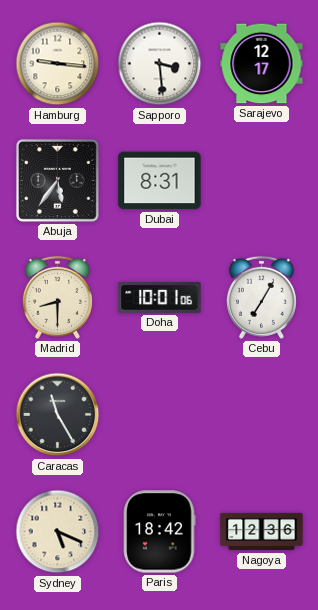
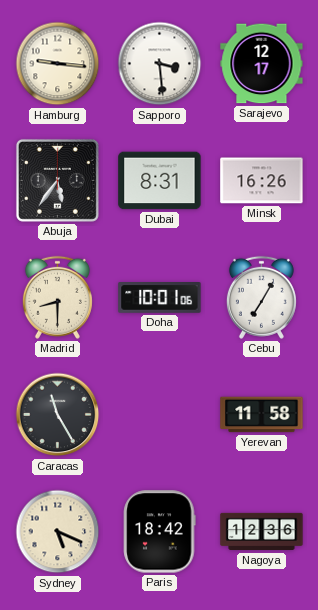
Minsk: none -> 16:26
Yerevan: none -> 11:58
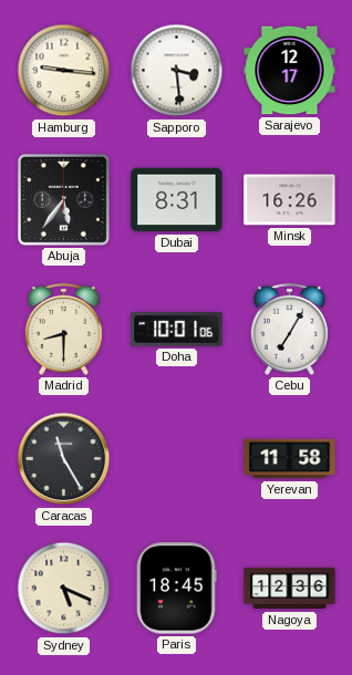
Paris: 18:42 -> 18:45
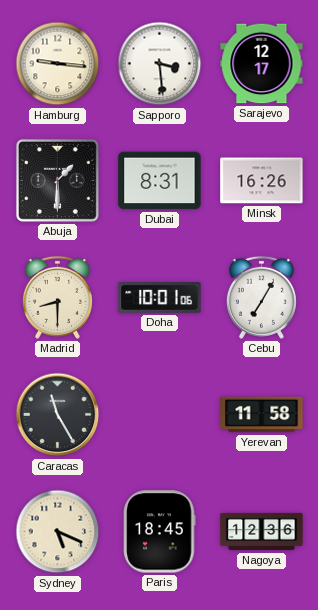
Abuja: 5:36 -> 1:30
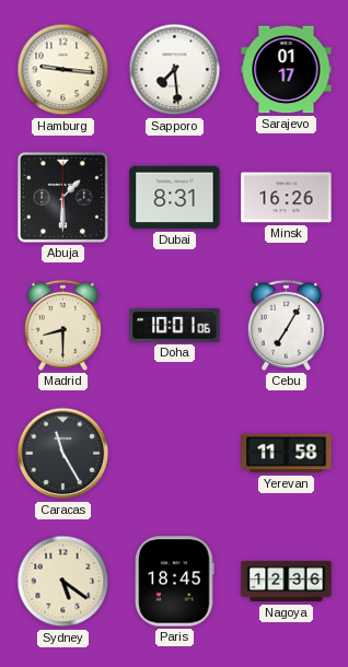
Sapporo: 3:29 -> 7:29
Sarajevo: 12:17 -> 01:17
Sydney: 5:19 -> 5:21
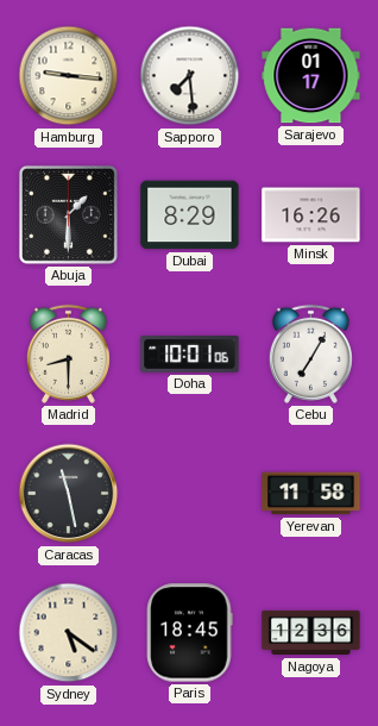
Dubai: 8:31 -> 8:29
Caracas: 11:25 -> 11:28
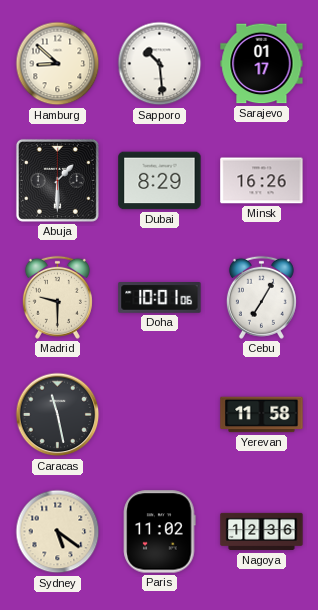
Hamburg: 9:16 -> 8:52
Sapporo: 7:29 -> 10:29
Madrid: 8:30 -> 9:30
Paris: 18:45 -> 11:02
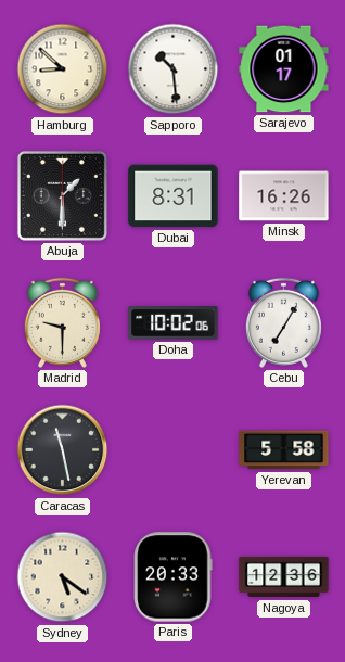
Dubai: 8:29 -> 8:31
Doha: 10:01 -> 10:02
Yerevan: 11:58 -> 5:58
Paris: 11:02 -> 20:33
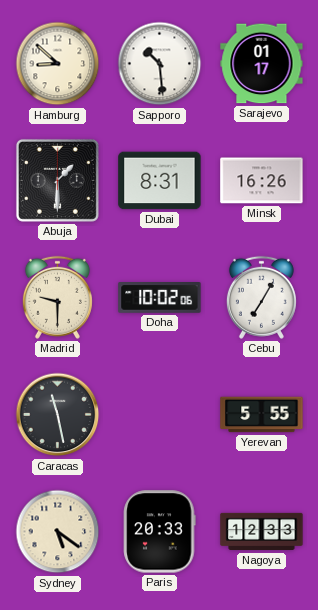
Yerevan: 5:58 -> 5:55
Nagoya: 12:36 -> 12:33
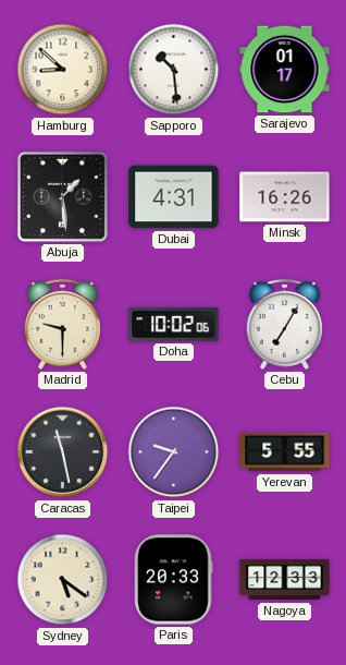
Abuja: 1:30 -> 1:29
Dubai: 8:31 -> 4:31
Taipei: none -> 9:36
